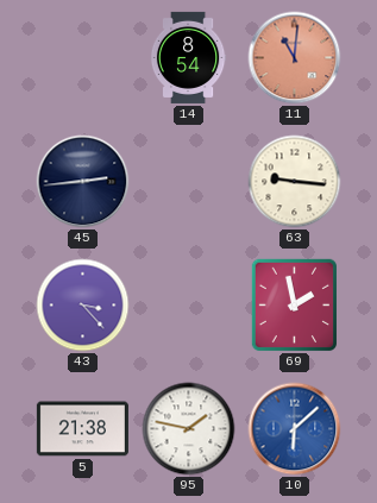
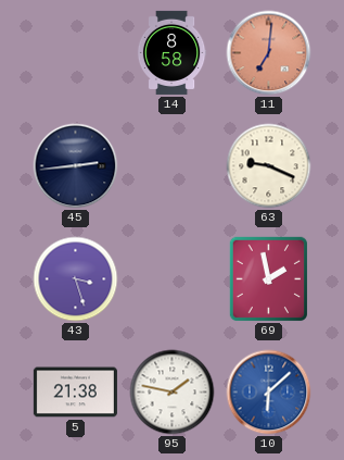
14: 8:54 -> 8:58
11: 11:01 -> 7:01
63: 9:16 -> 9:19
43: 3:23 -> 3:27
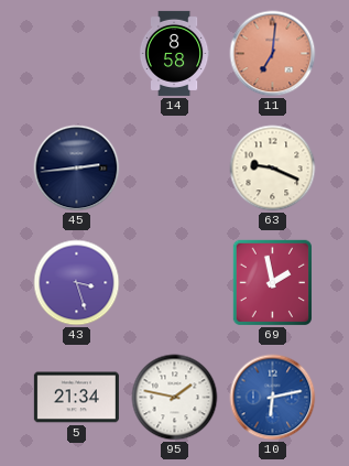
5: 21:38 -> 21:34
10: 6:08 -> 6:13
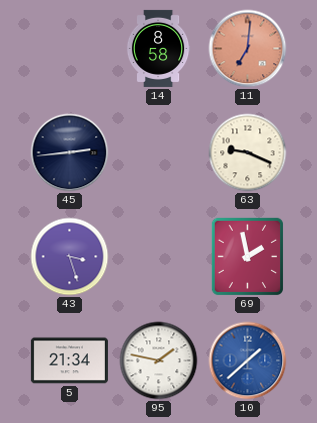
10: 6:13 -> 1:38
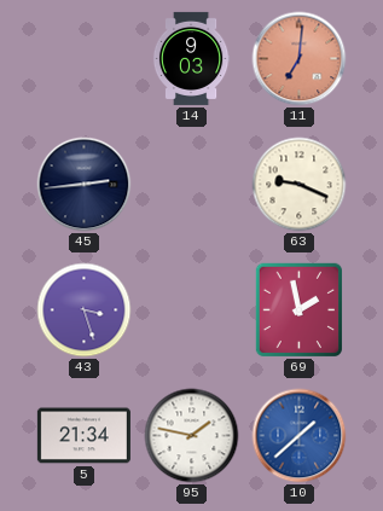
14: 8:58 -> 9:03
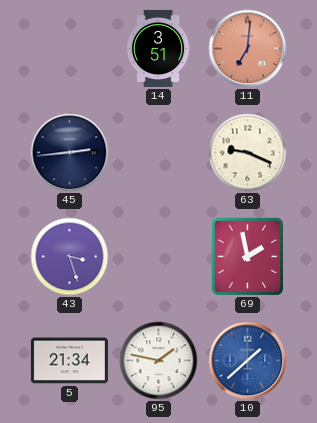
14: 9:03 -> 3:51
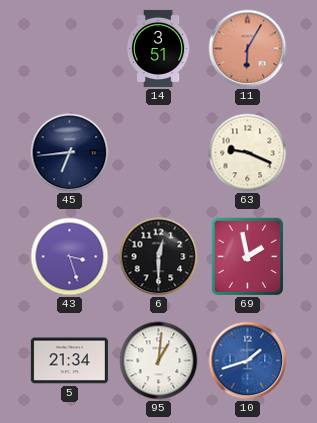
11: 7:01 -> 6:05
45: 2:44 -> 6:44
6: none -> 12:30
95: 1:47 -> 1:01
10: 1:38 -> 1:42
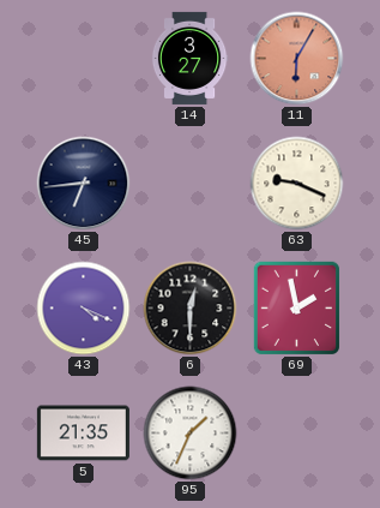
14: 3:51 -> 3:27
43: 3:27 -> 4:19
5: 21:34 -> 21:35
95: 1:01 -> 1:34
10: 1:42 -> none
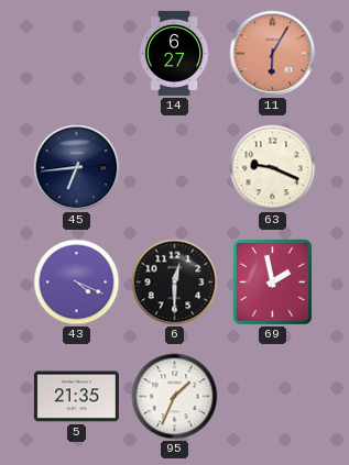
14: 3:27 -> 6:27
